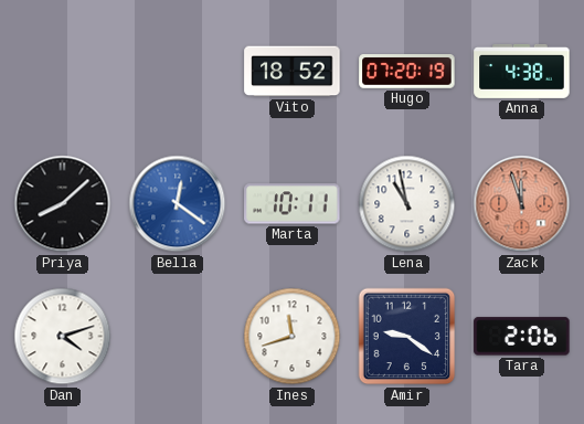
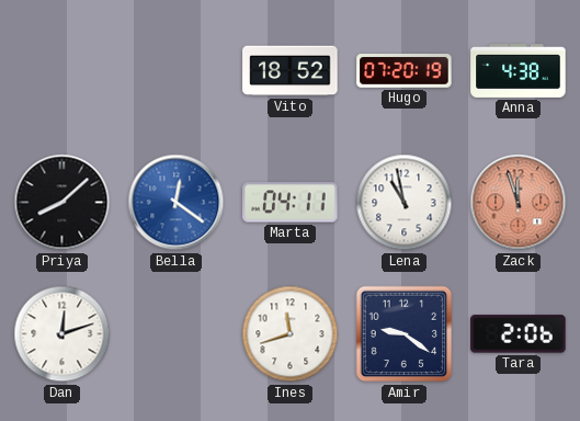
Marta: 10:11 -> 04:11
Dan: 4:12 -> 12:12
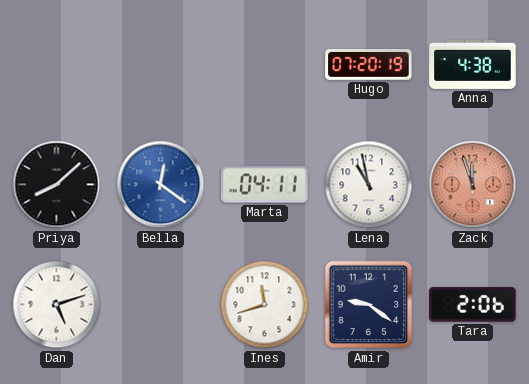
Vito: 18:52 -> none
Dan: 12:12 -> 5:12
